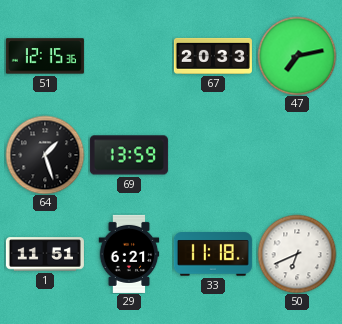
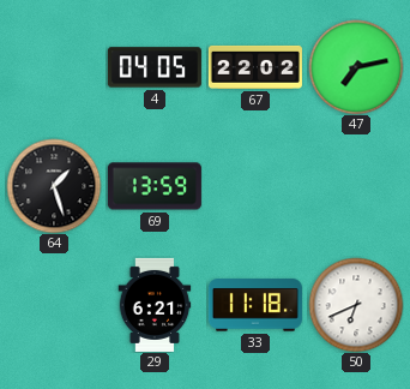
51: 12:15 -> none
4: none -> 04:05
67: 20:33 -> 22:02
1: 11:51 -> none
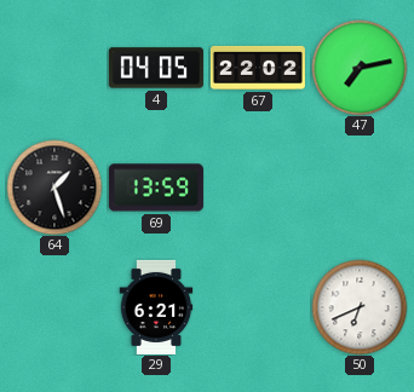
33: 11:18 -> none
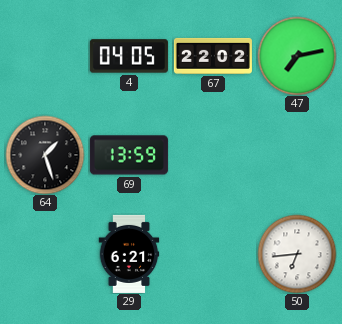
50: 6:41 -> 6:44
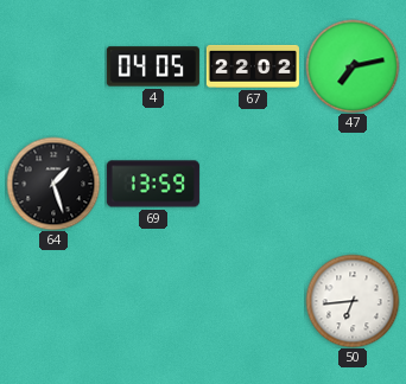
29: 6:21 -> none
